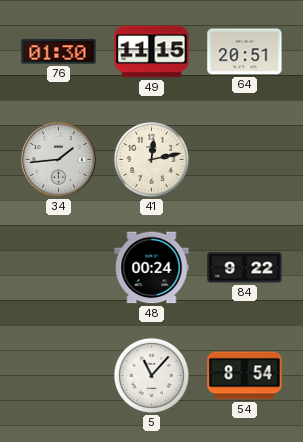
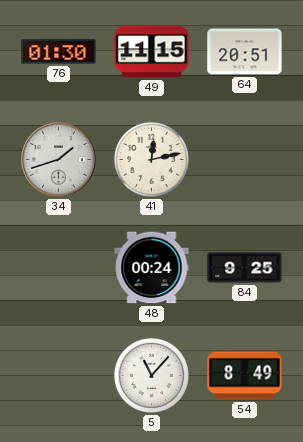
34: 1:44 -> 1:42
84: 9:22 -> 9:25
54: 8:54 -> 8:49
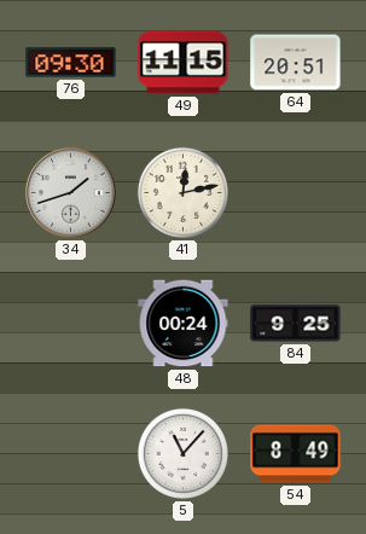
76: 01:30 -> 09:30
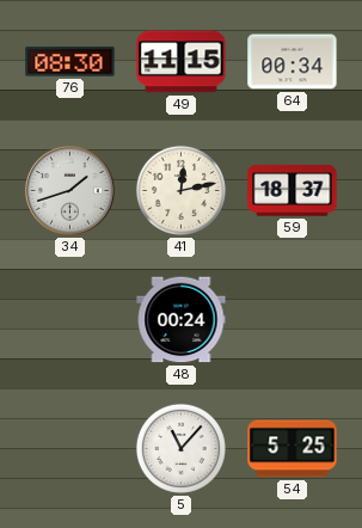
76: 09:30 -> 08:30
64: 20:51 -> 00:34
59: none -> 18:37
84: 9:25 -> none
54: 8:49 -> 5:25
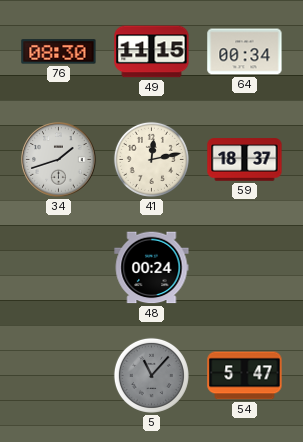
5 dial: white -> grey
54: 5:25 -> 5:47
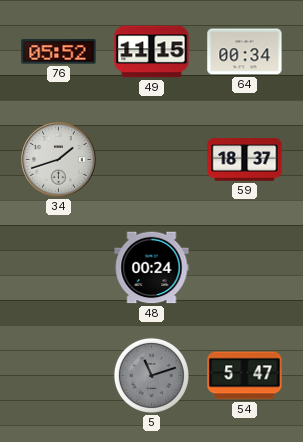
76: 08:30 -> 05:52
41: 12:13 -> none
5: 11:07 -> 11:12
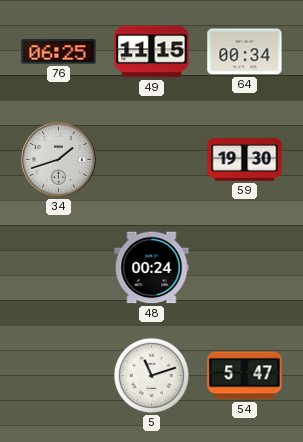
76: 05:52 -> 06:25
59: 18:37 -> 19:30
5 dial: grey -> white
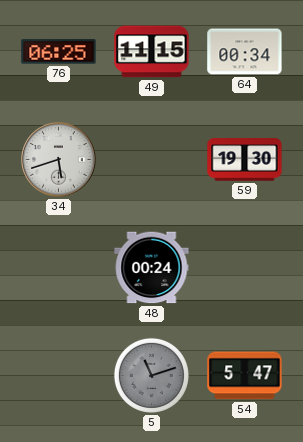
34: 1:42 -> 5:42
5 dial: white -> grey
